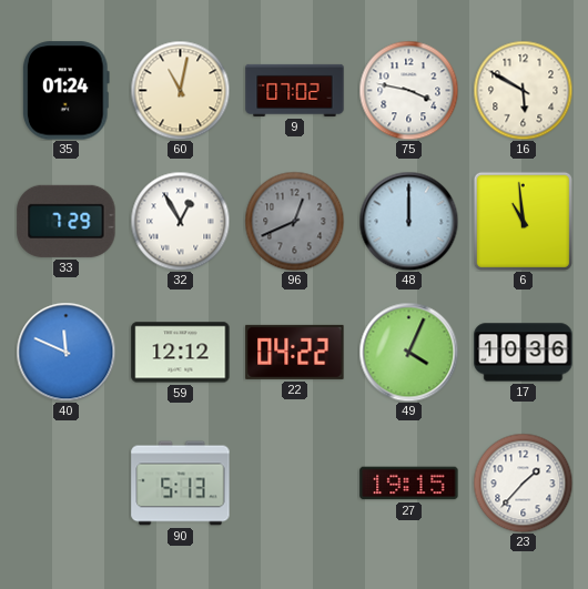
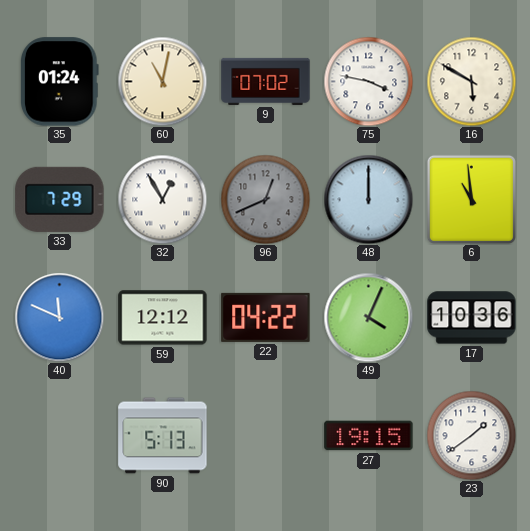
23: 1:37 -> 1:39
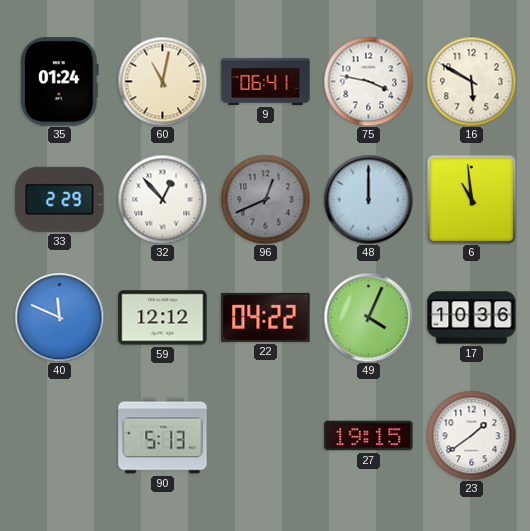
9: 07:02 -> 06:41
33: 7:29 -> 2:29
32: 12:55 -> 12:53
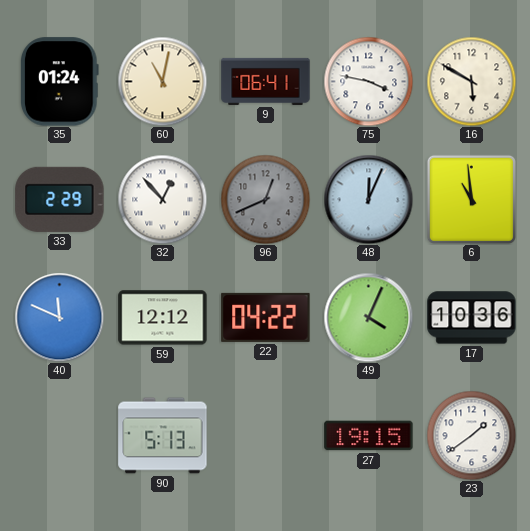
48: 12:00 -> 12:04
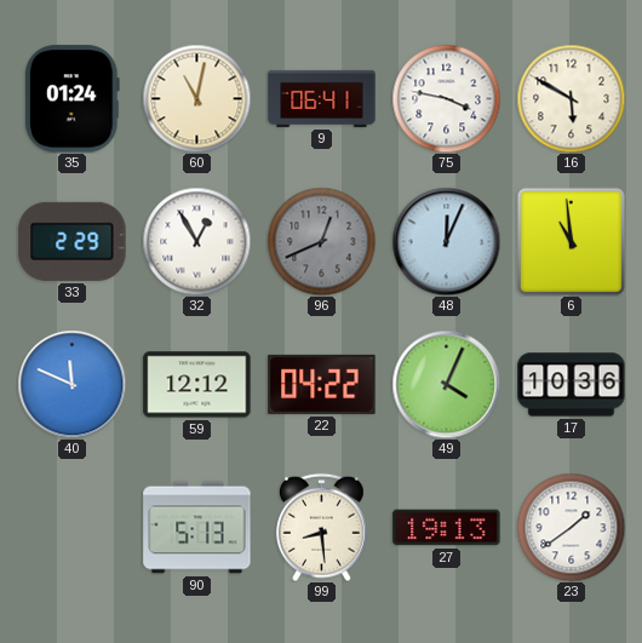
32: 12:53 -> 12:55
99: none -> 8:29
27: 19:15 -> 19:13
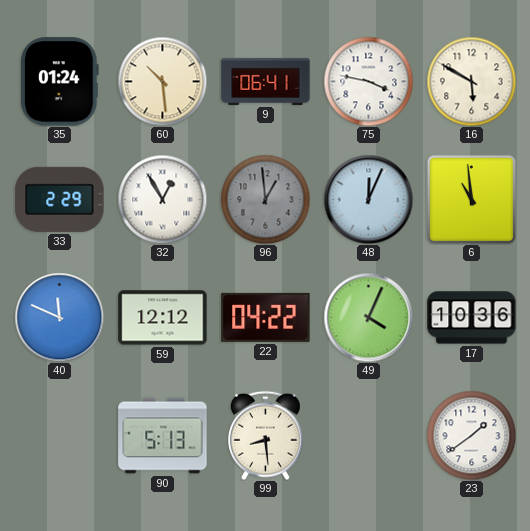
60: 11:02 -> 10:29
96: 12:41 -> 12:59
27: 19:13 -> none
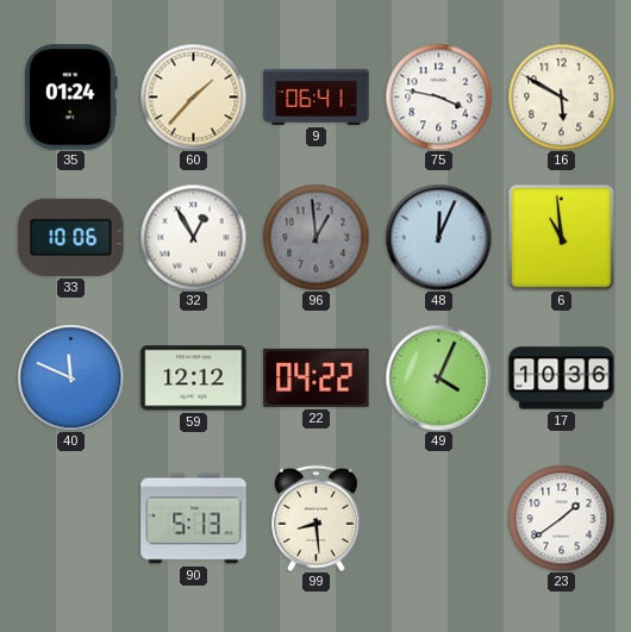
60: 10:29 -> 1:37
33: 2:29 -> 10:06
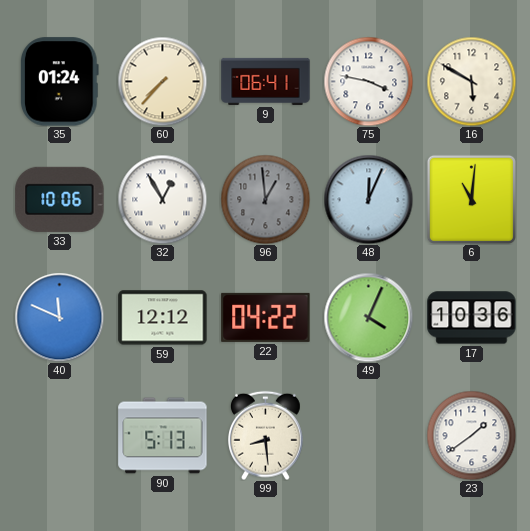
60: 1:37 -> 7:37
6: 10:59 -> 11:01
